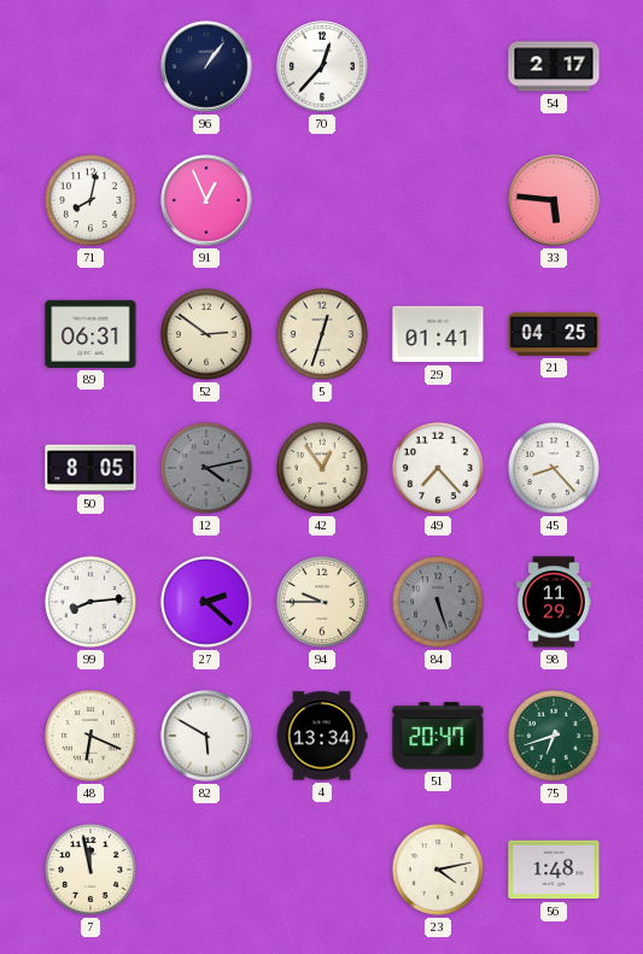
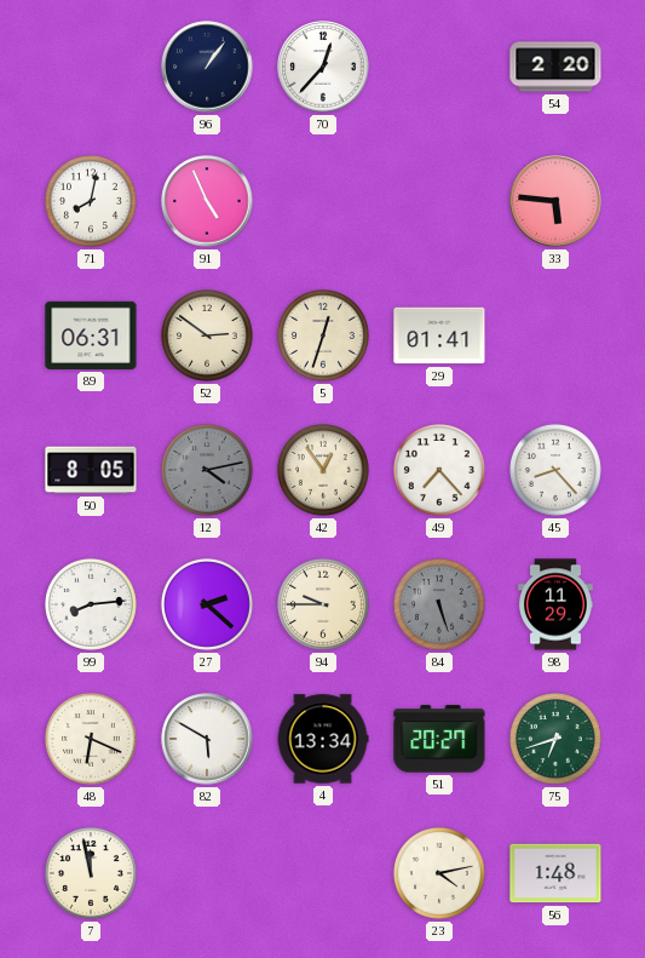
54: 2:17 -> 2:20
91: 12:56 -> 4:56
21: 04:25 -> none
51: 20:47 -> 20:27
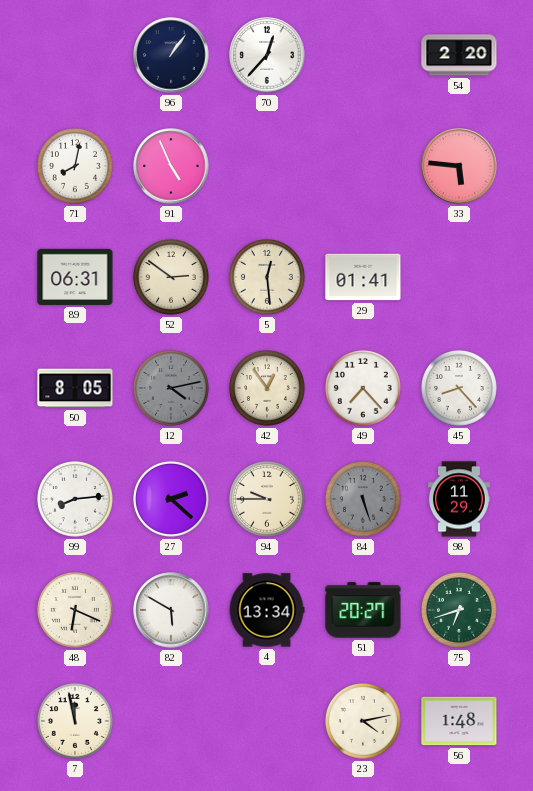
5: 12:33 -> 12:29
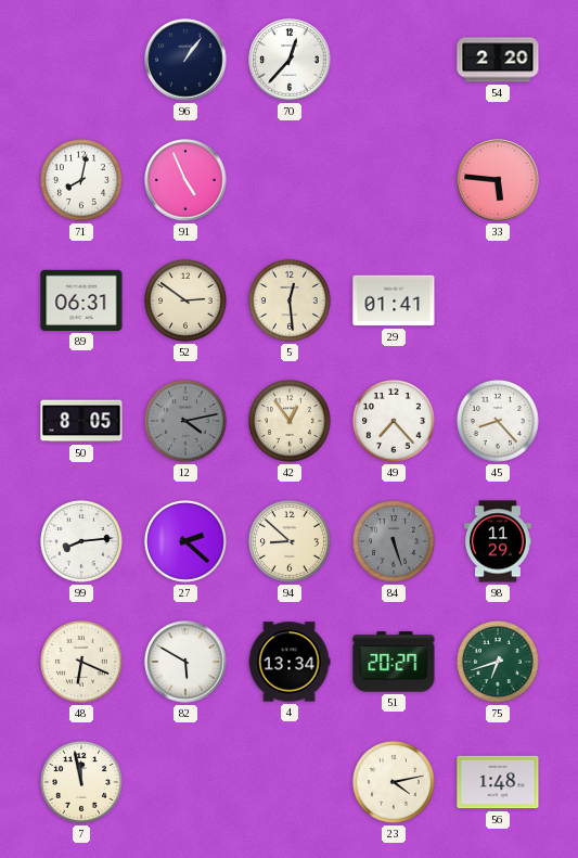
94: 9:45 -> 8:52
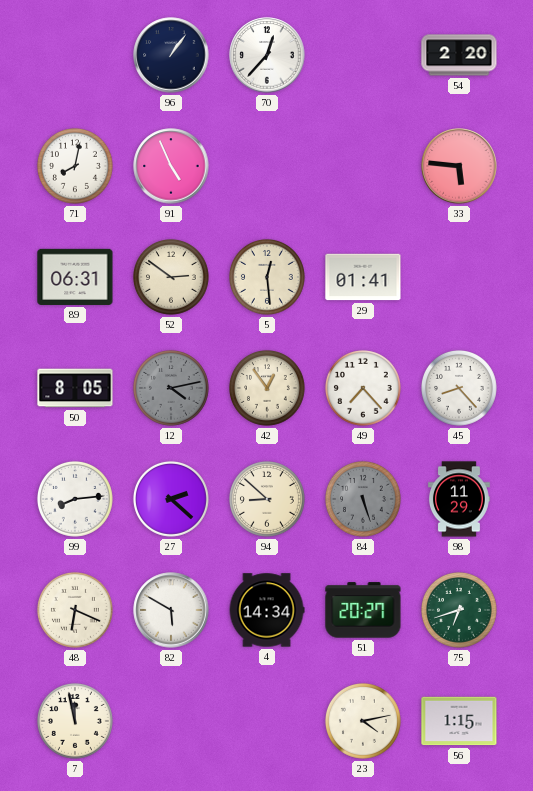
4: 13:34 -> 14:34
56: 1:48 -> 1:15
